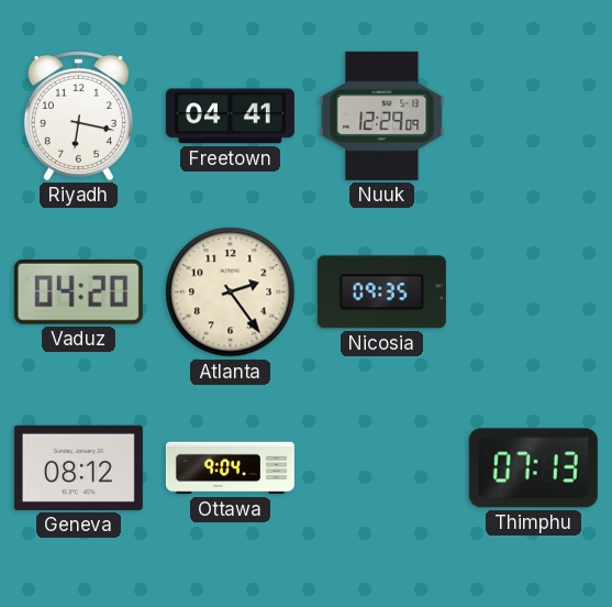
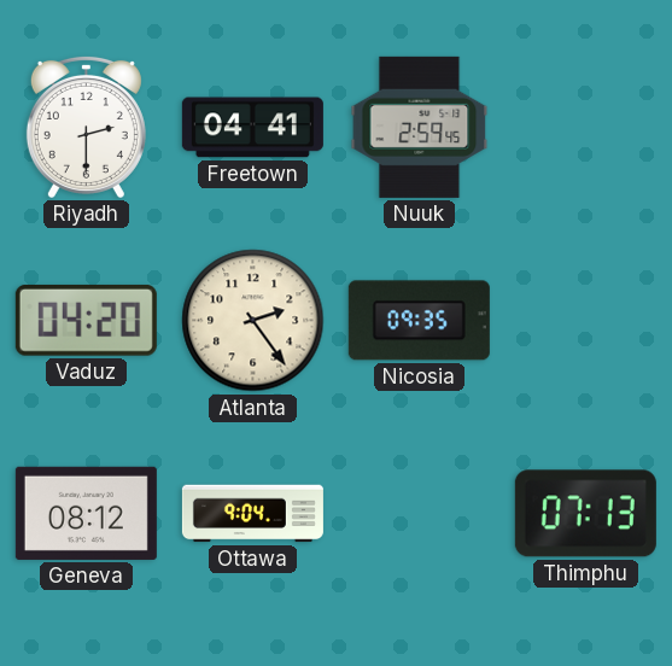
Riyadh: 6:17 -> 2:30
Nuuk: 12:29 -> 2:59
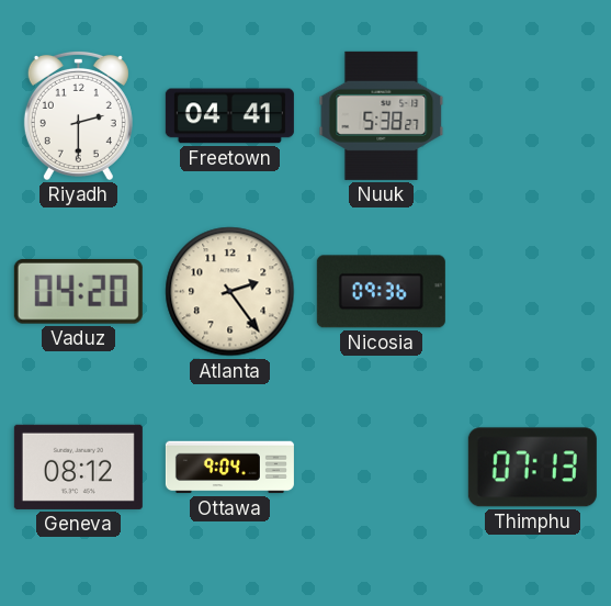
Nuuk: 2:59 -> 5:38
Nicosia: 09:35 -> 09:36
